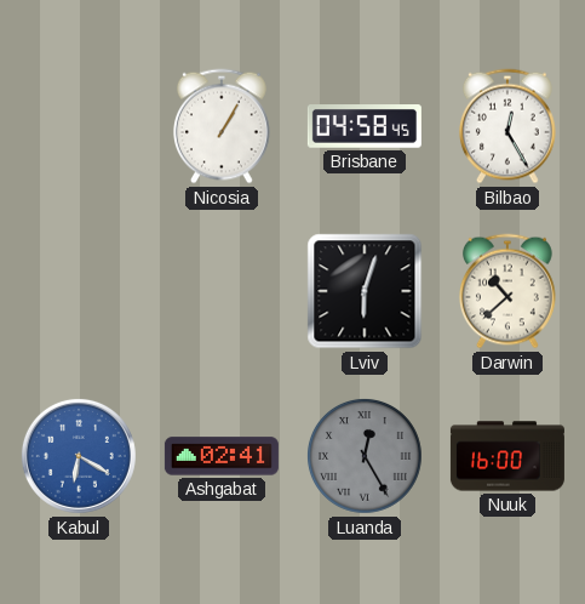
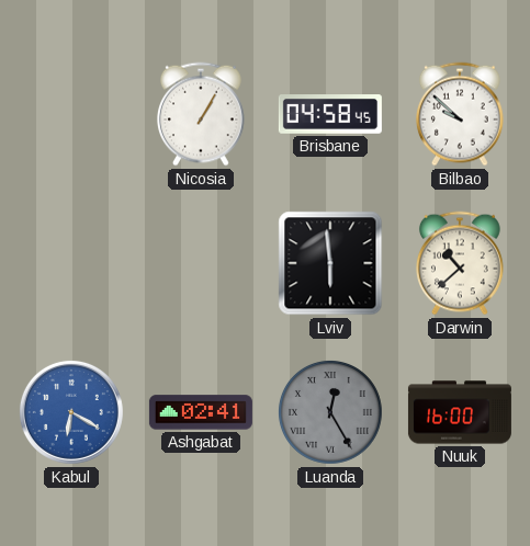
Bilbao: 12:25 -> 9:52
Lviv: 6:03 -> 5:59
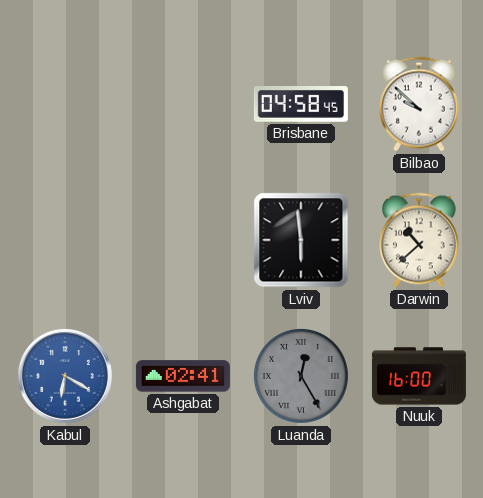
Nicosia: 1:05 -> none
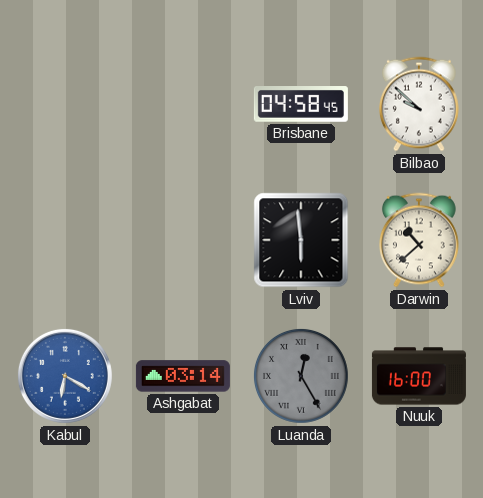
Ashgabat: 02:41 -> 03:14
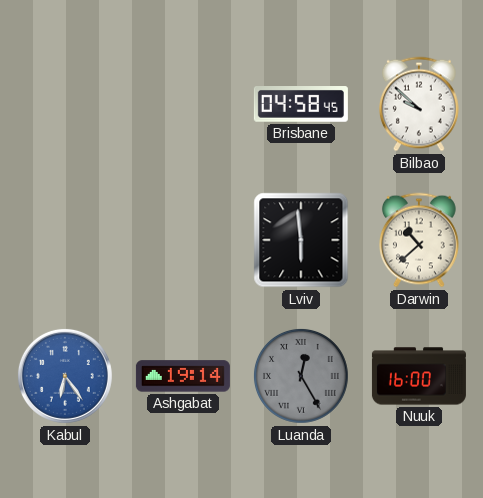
Kabul: 6:20 -> 6:24
Ashgabat: 03:14 -> 19:14
